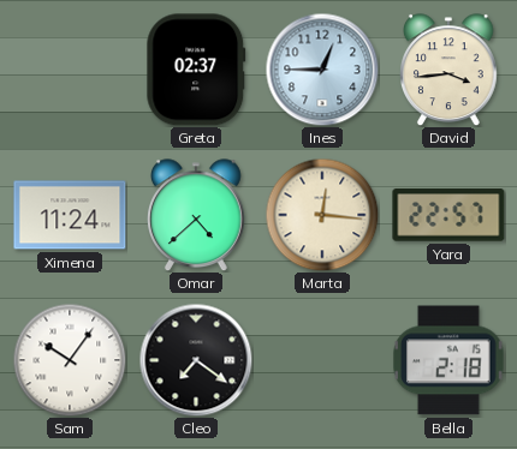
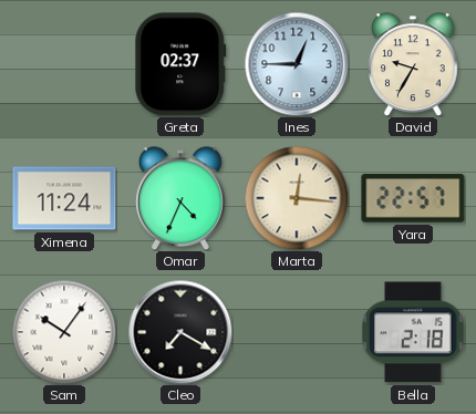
David: 3:44 -> 9:35
Omar: 4:38 -> 4:34
Cleo: 7:21 -> 7:20
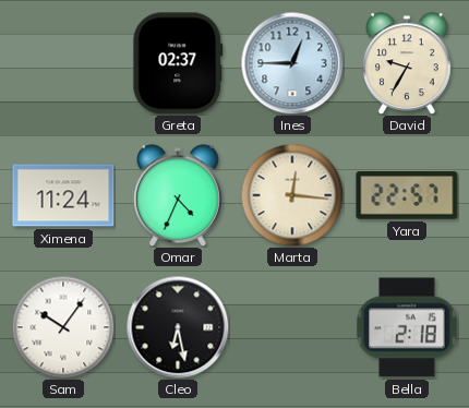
Cleo: 7:20 -> 6:28
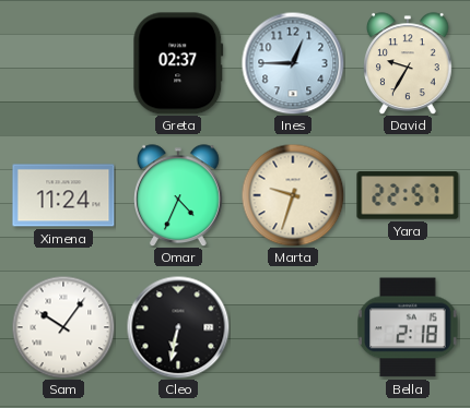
Marta: 12:16 -> 9:33
Cleo: 6:28 -> 6:32
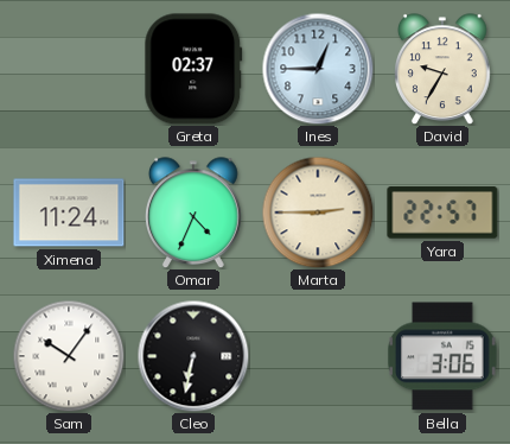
Marta: 9:33 -> 2:45
Bella: 2:18 -> 3:06
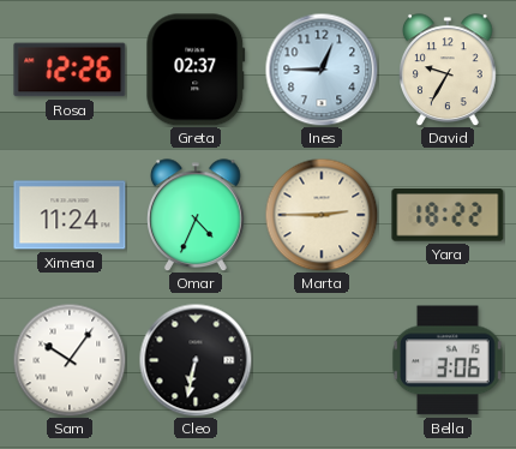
Rosa: none -> 12:26
Yara: 22:57 -> 18:22
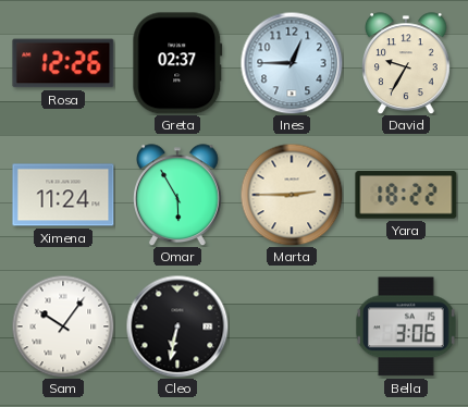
Omar: 4:34 -> 5:55
